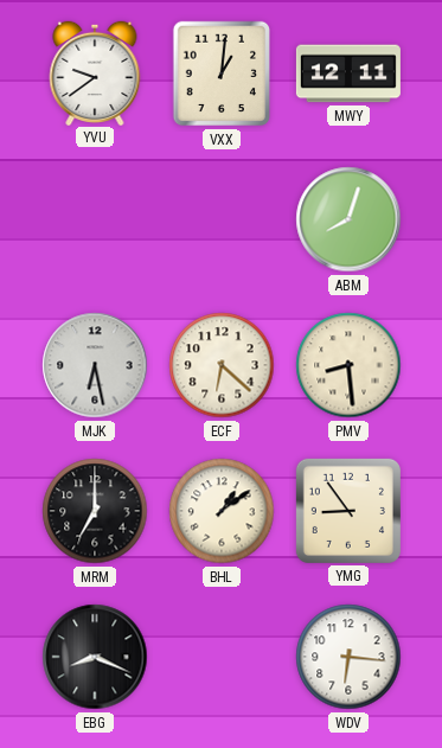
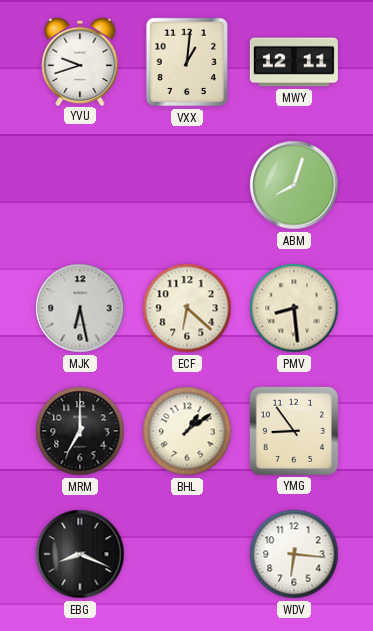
YVU: 9:39 -> 9:42
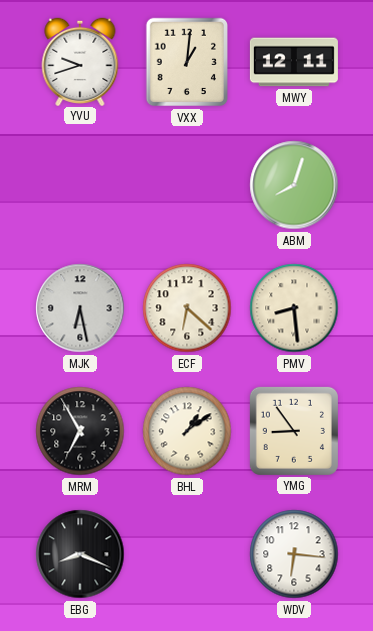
MRM: 7:00 -> 6:55
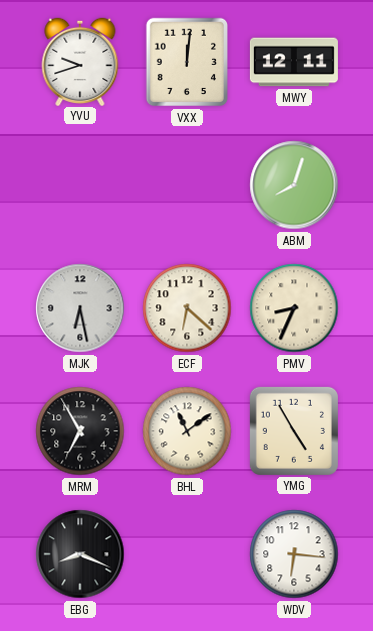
VXX: 1:01 -> 12:01
PMV: 8:29 -> 8:34
BHL: 1:09 -> 11:09
YMG: 8:54 -> 4:55
